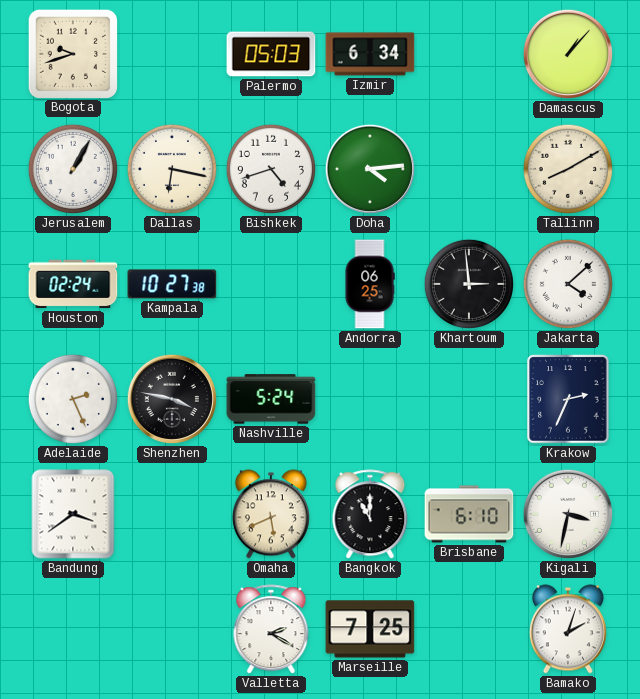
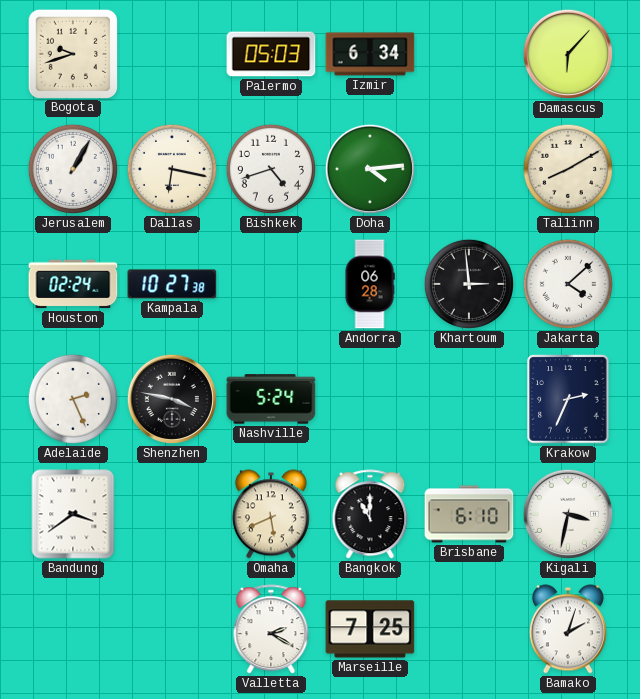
Damascus: 1:07 -> 6:07
Andorra: 06:25 -> 06:28
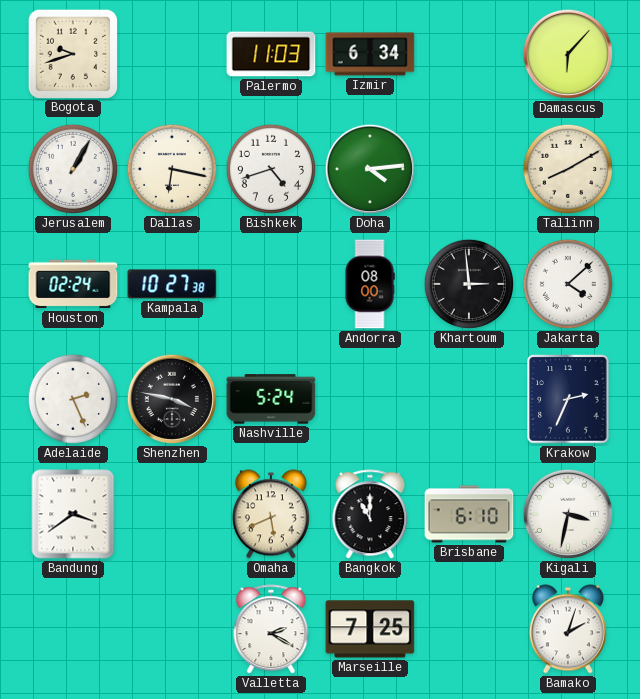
Palermo: 05:03 -> 11:03
Andorra: 06:28 -> 08:00
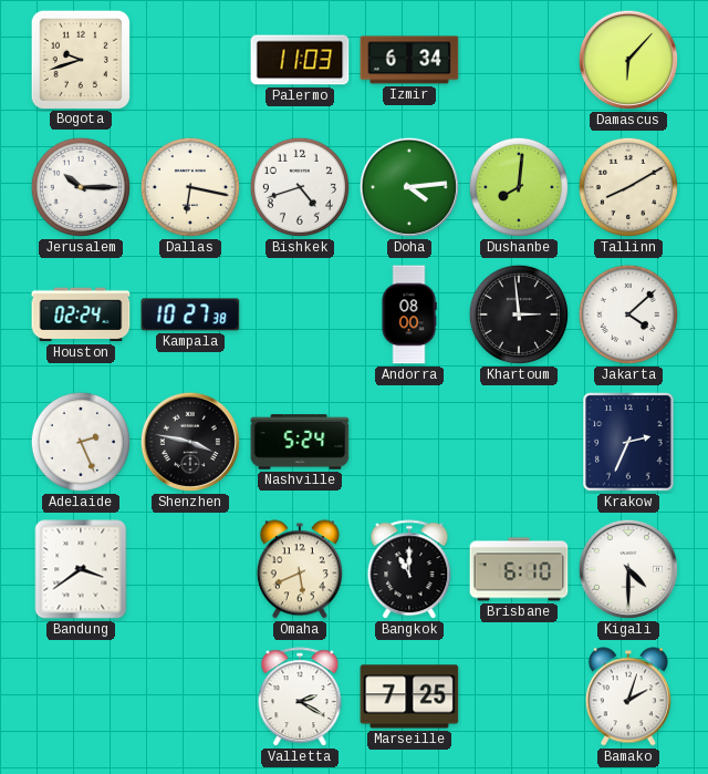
Jerusalem: 1:05 -> 10:15
Dushanbe: none -> 8:01
Kigali: 3:32 -> 4:30
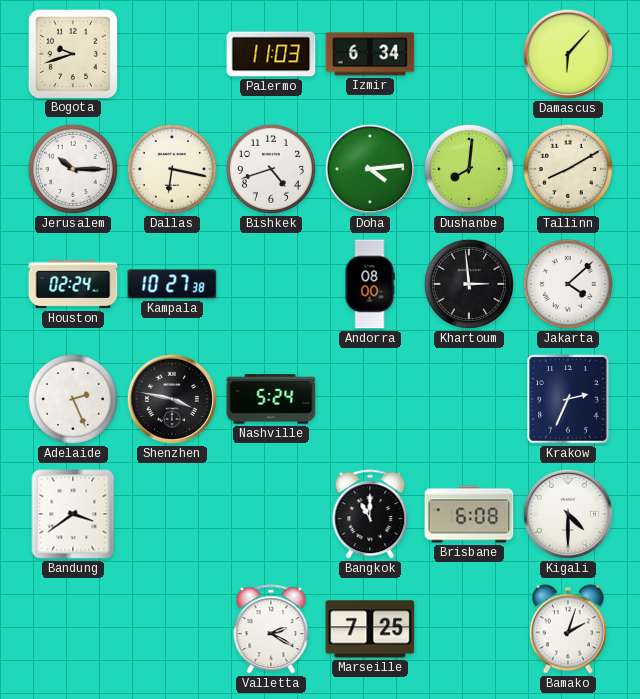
Omaha: 5:41 -> none
Brisbane: 6:10 -> 6:08
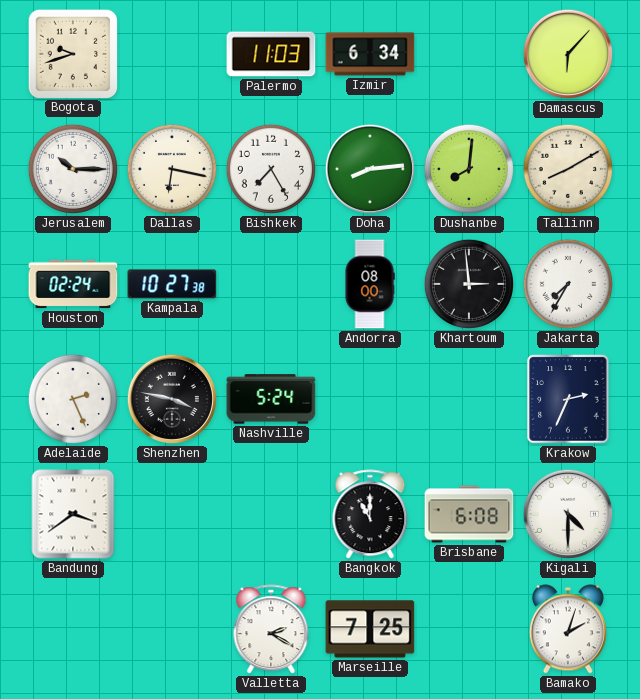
Bishkek: 4:42 -> 7:25
Doha: 4:14 -> 8:14
Jakarta: 4:08 -> 7:35
